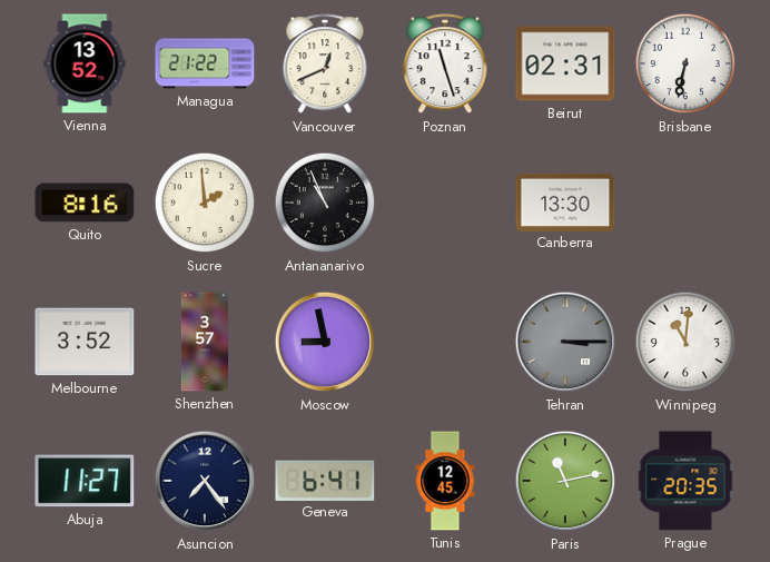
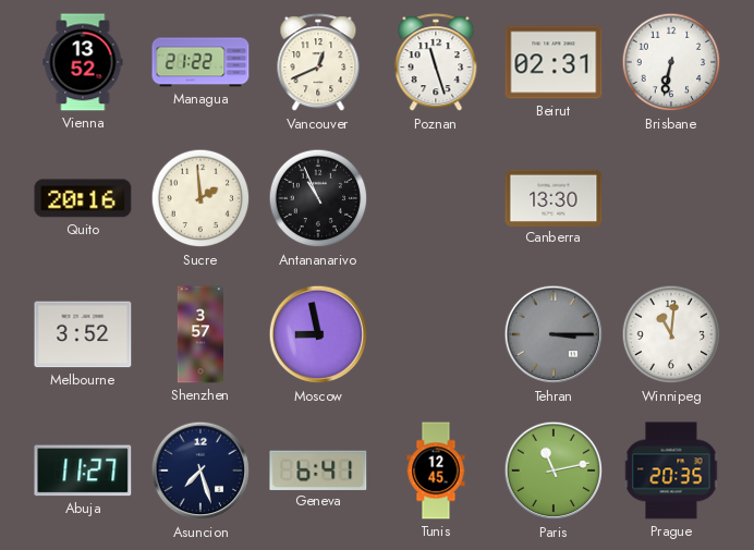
Quito: 8:16 -> 20:16
Asuncion: 7:24 -> 7:27
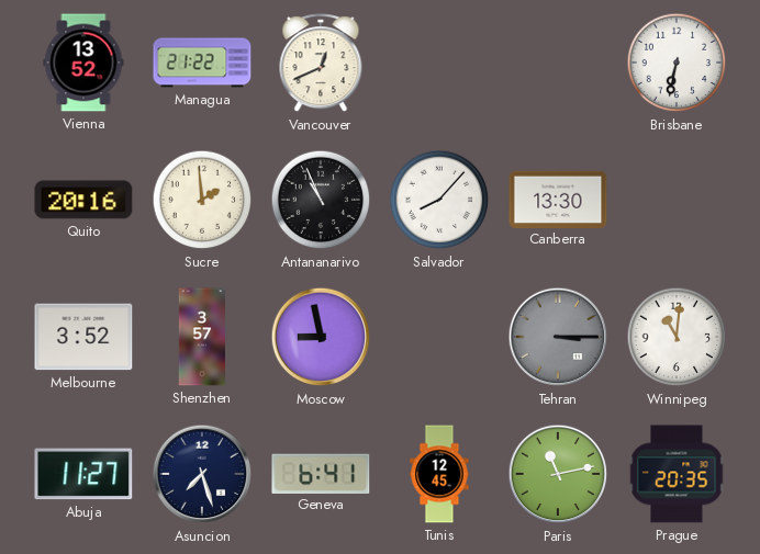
Poznan: 11:27 -> none
Beirut: 02:31 -> none
Salvador: none -> 8:07
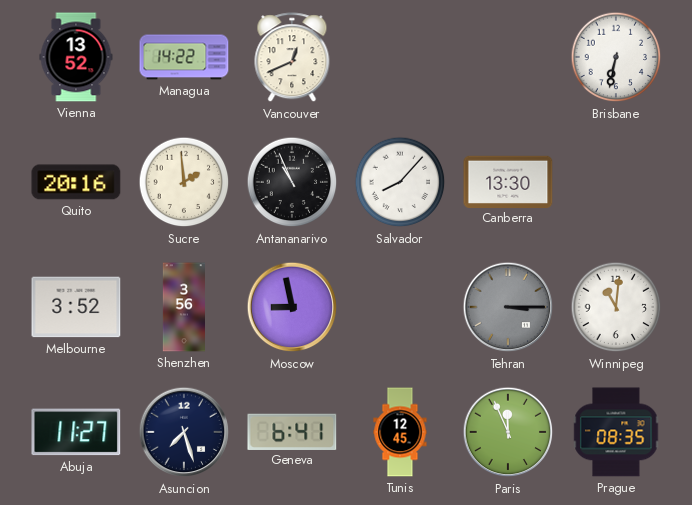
Managua: 21:22 -> 14:22
Shenzhen: 3:57 -> 3:56
Paris: 11:13 -> 11:56
Prague: 20:35 -> 08:35
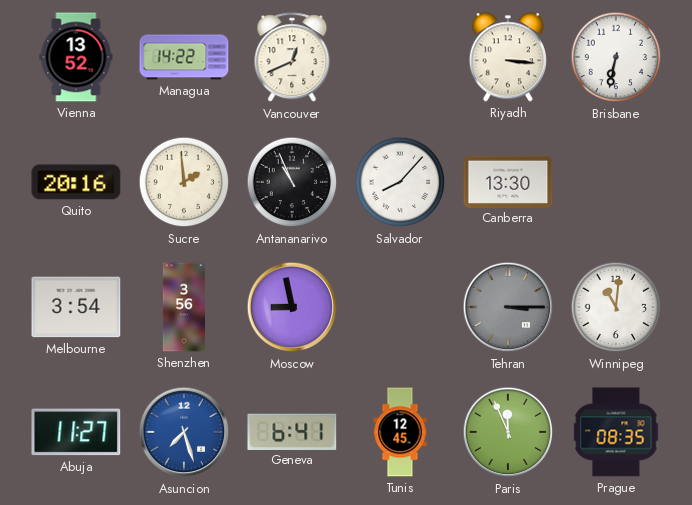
Riyadh: none -> 3:16
Melbourne: 3:52 -> 3:54
Asuncion dial: navy -> blue
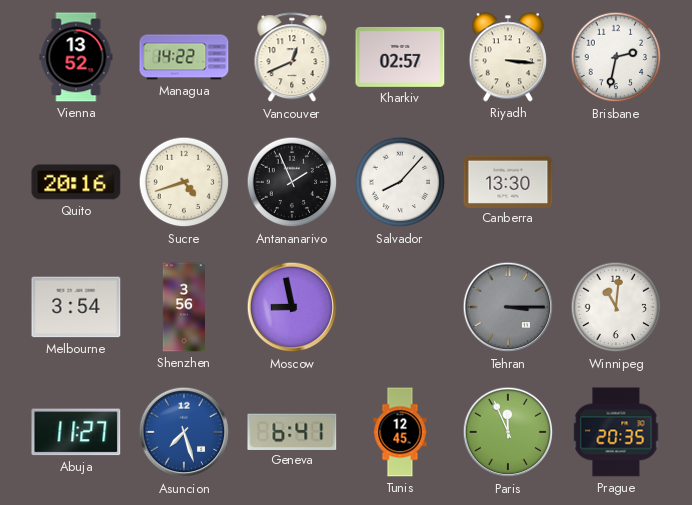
Kharkiv: none -> 02:57
Brisbane: 6:32 -> 2:32
Sucre: 1:59 -> 4:42
Antananarivo: 10:56 -> 1:56
Prague: 08:35 -> 20:35
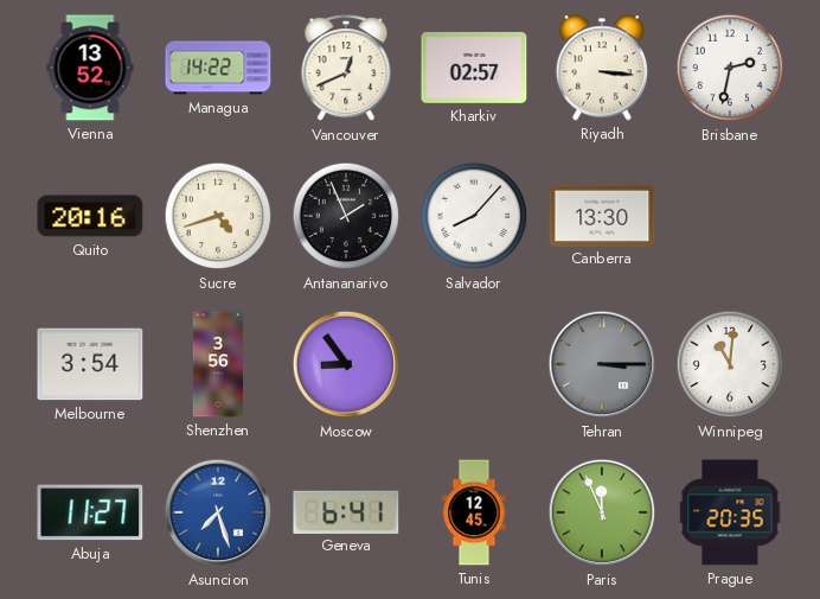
Moscow: 8:58 -> 8:54
